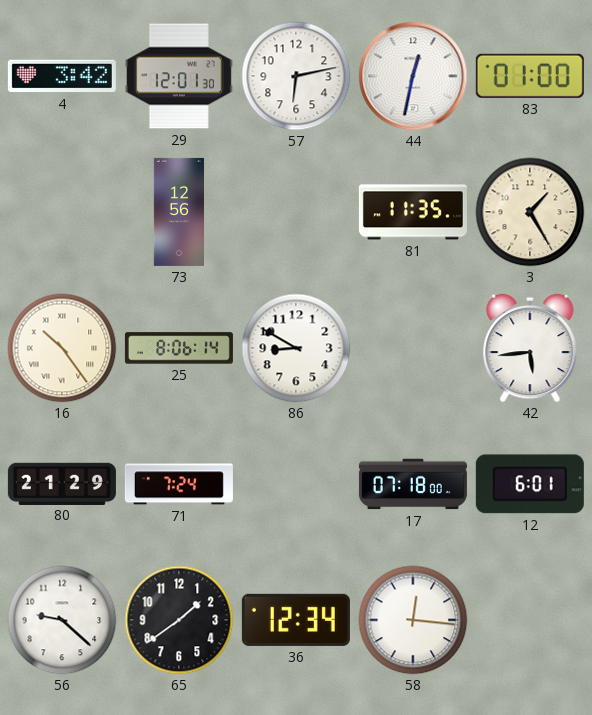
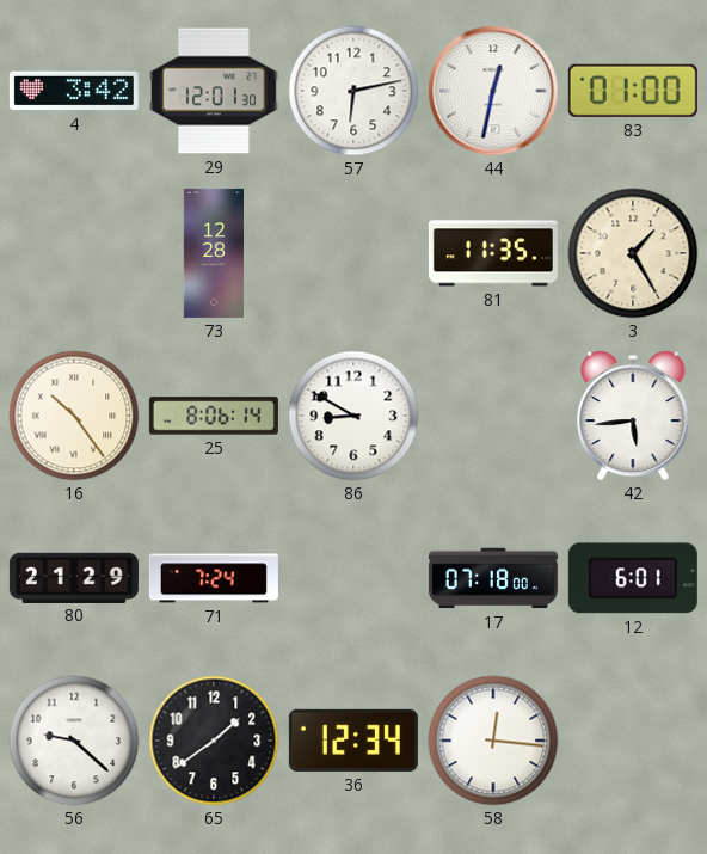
73: 12:56 -> 12:28
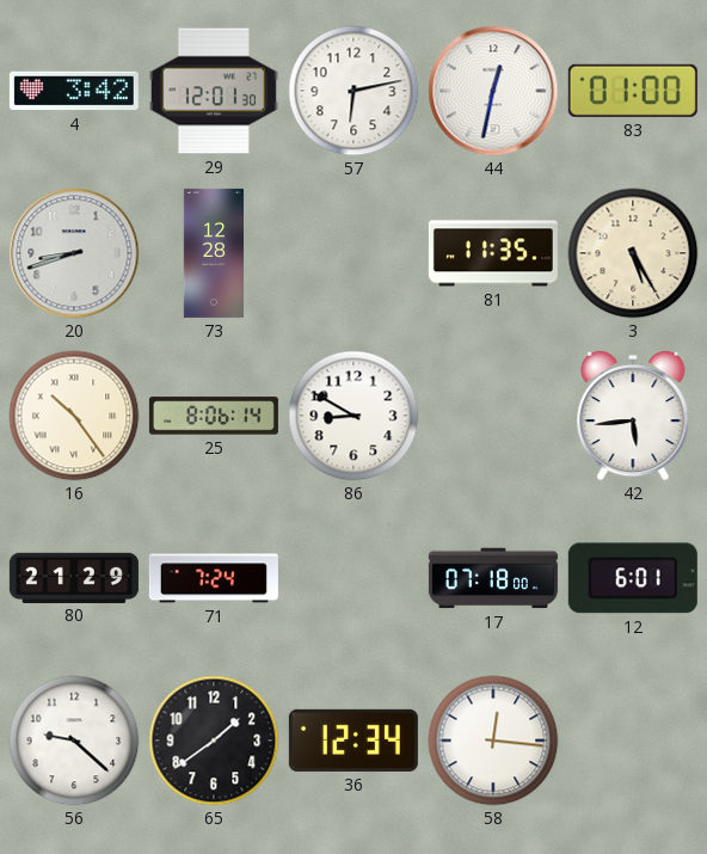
20: none -> 8:42
3: 1:25 -> 5:25
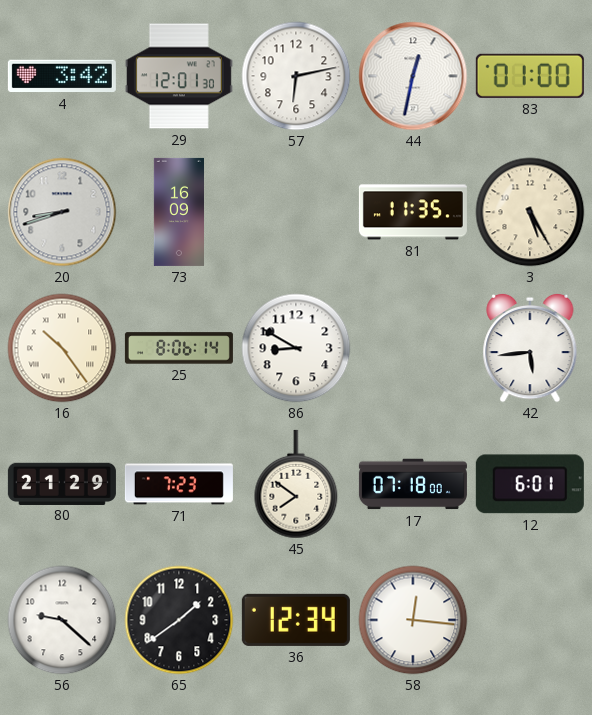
73: 12:28 -> 16:09
71: 7:24 -> 7:23
45: none -> 7:51
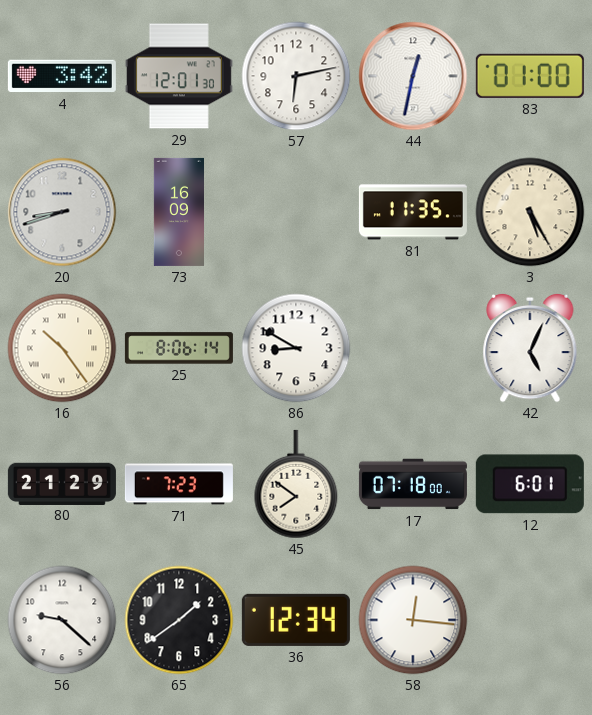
42: 5:44 -> 5:04
